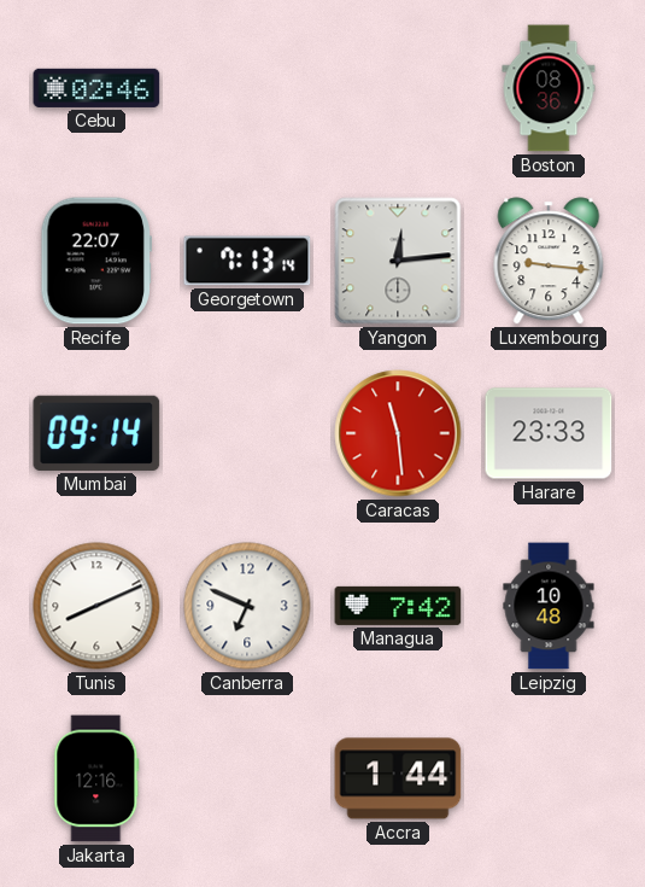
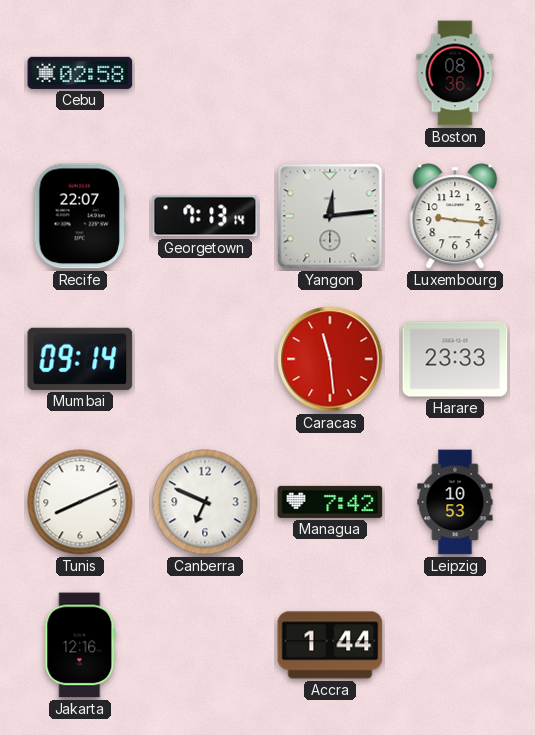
Cebu: 02:46 -> 02:58
Leipzig: 10:48 -> 10:53
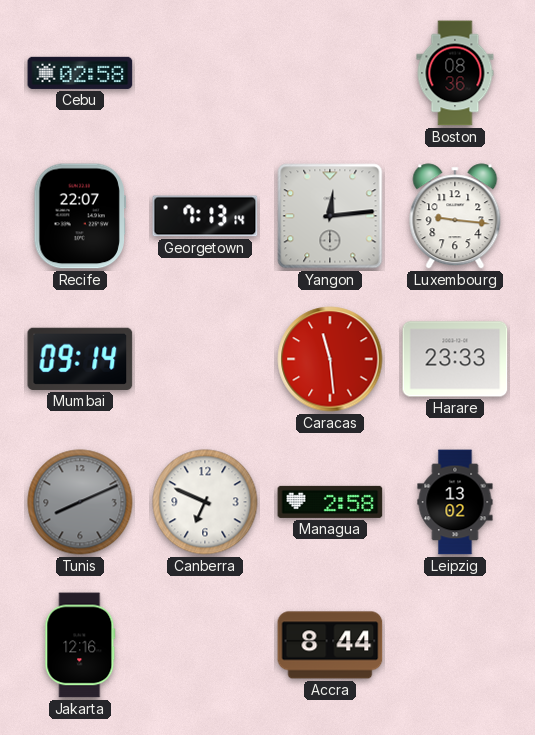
Tunis dial: white -> grey
Managua: 7:42 -> 2:58
Leipzig: 10:53 -> 13:02
Accra: 1:44 -> 8:44
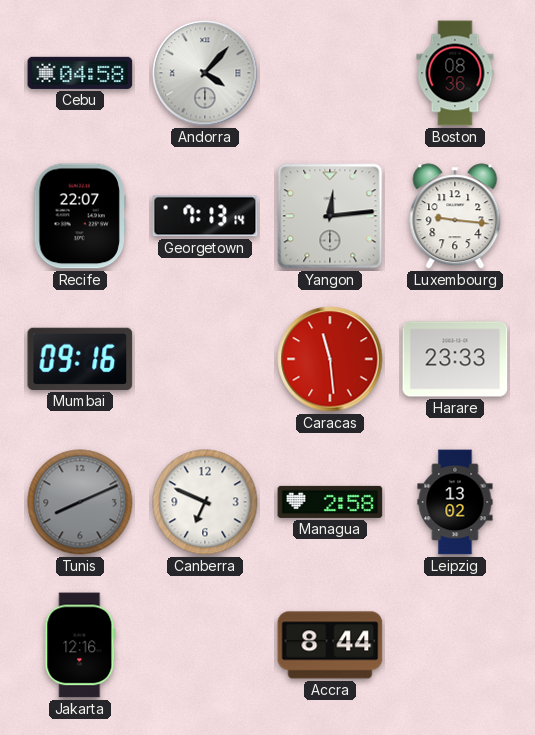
Cebu: 02:58 -> 04:58
Andorra: none -> 4:07
Mumbai: 09:14 -> 09:16
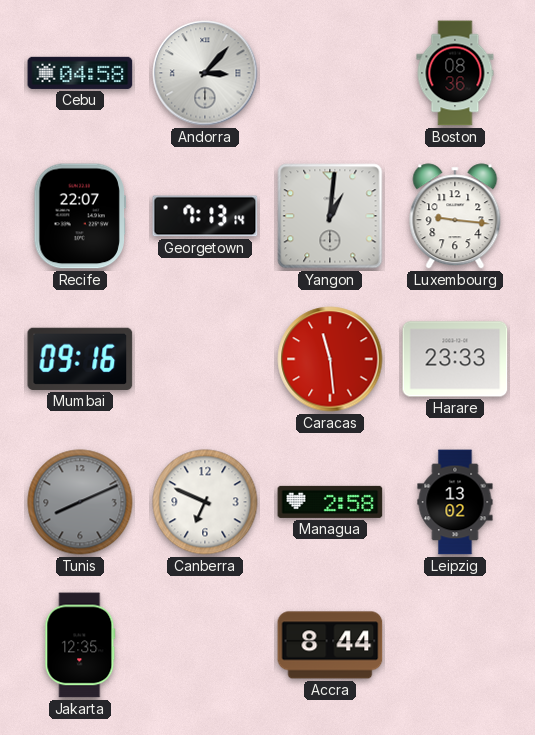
Andorra: 4:07 -> 3:07
Yangon: 12:14 -> 1:01
Jakarta: 12:16 -> 12:35
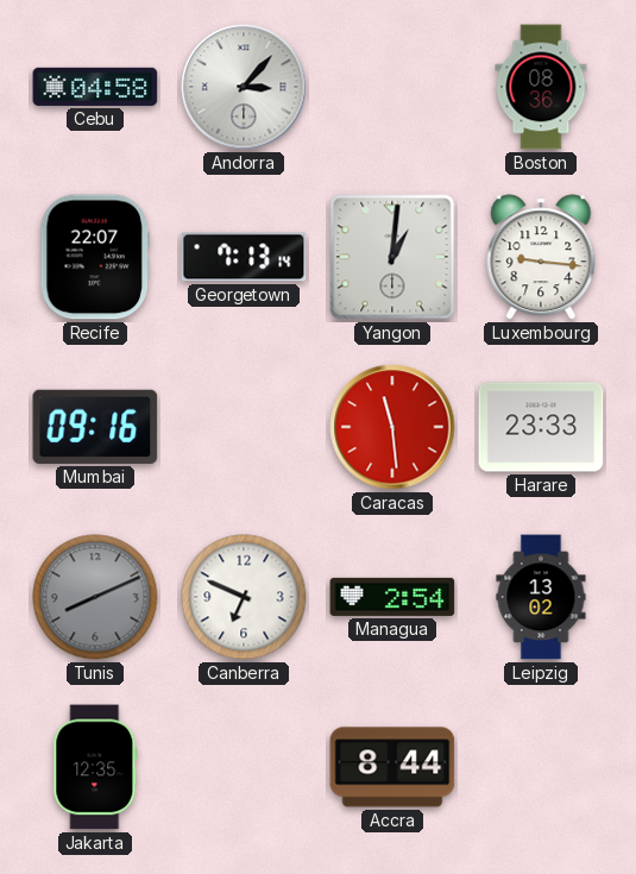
Managua: 2:58 -> 2:54
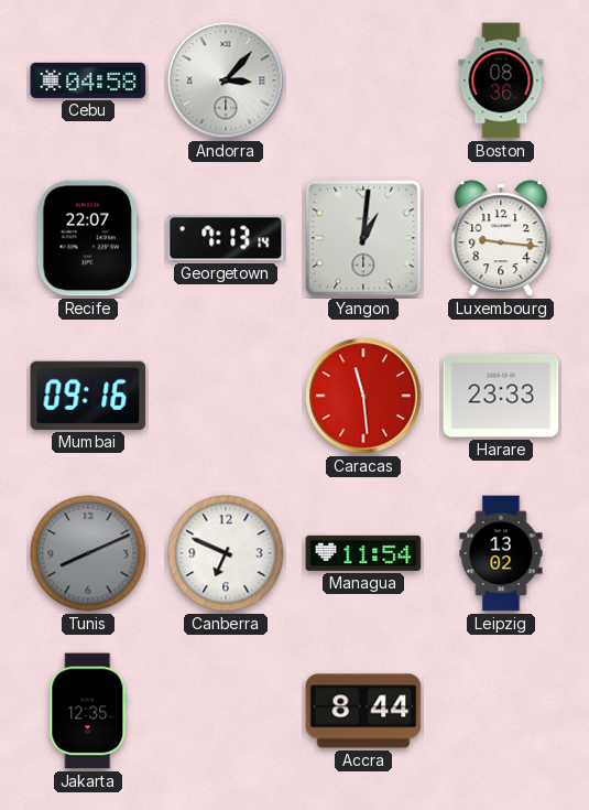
Managua: 2:54 -> 11:54
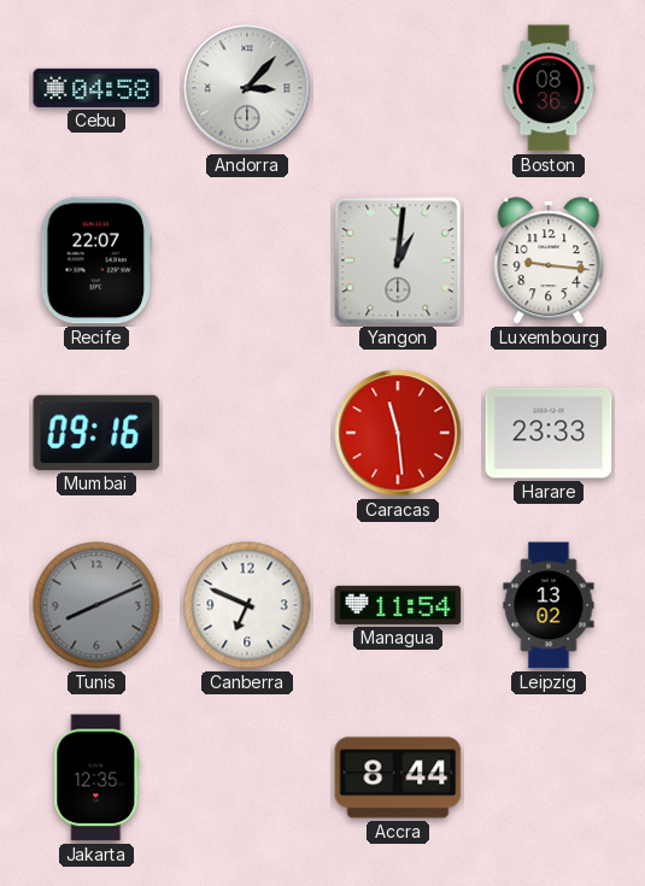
Georgetown: 7:13 -> none
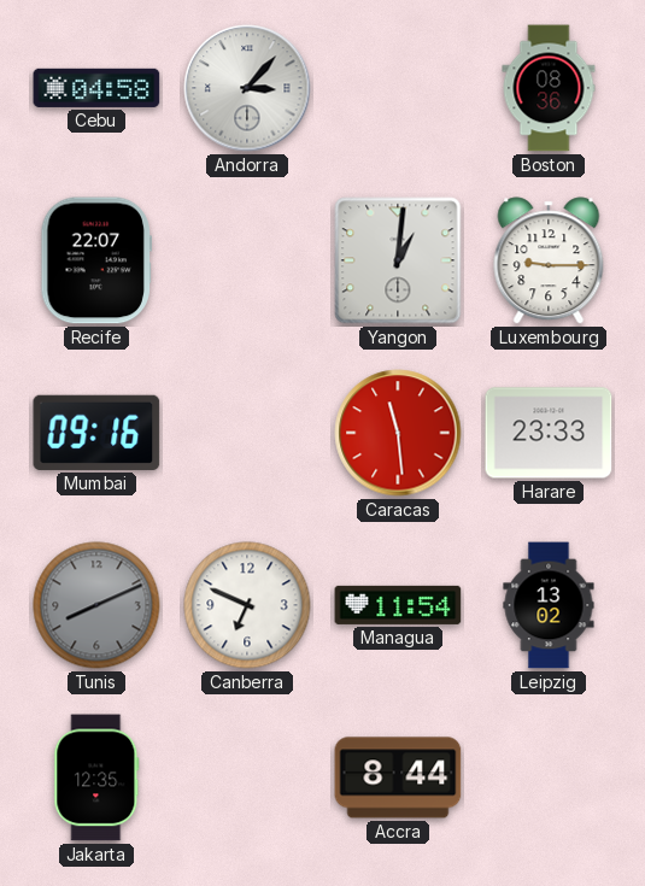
Luxembourg: 9:16 -> 9:15
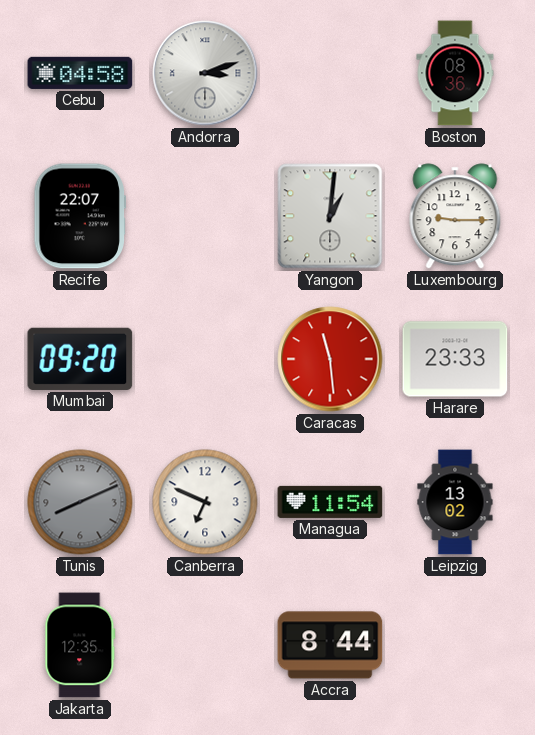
Andorra: 3:07 -> 3:12
Mumbai: 09:16 -> 09:20
